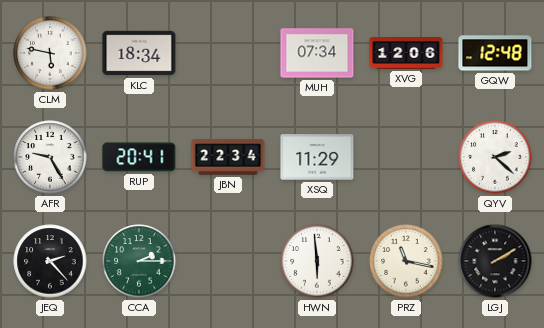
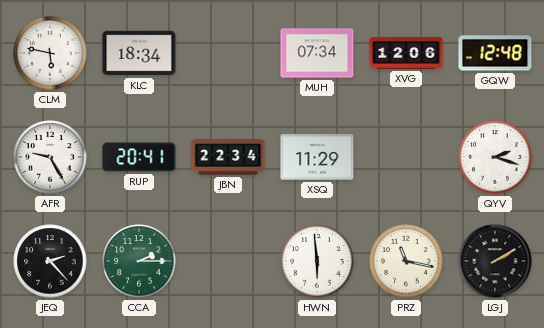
QYV: 2:22 -> 2:18
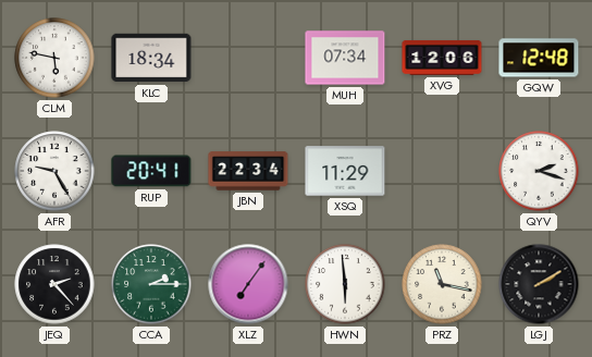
XLZ: none -> 7:06
